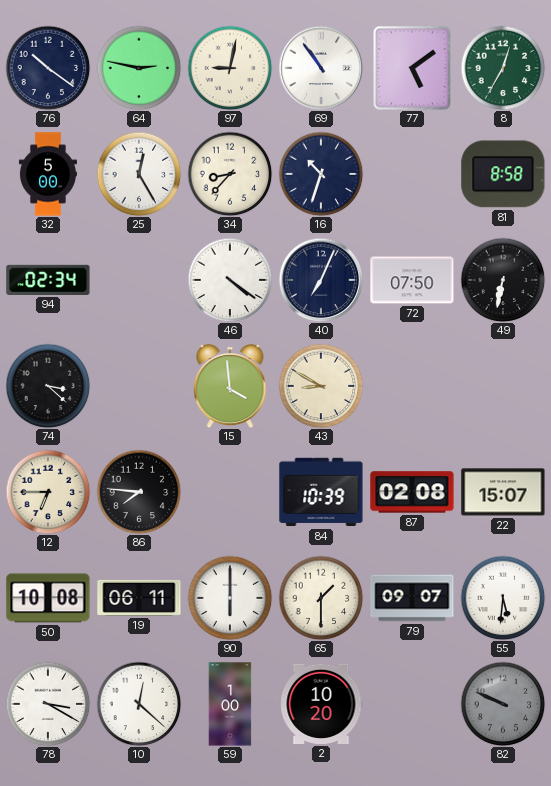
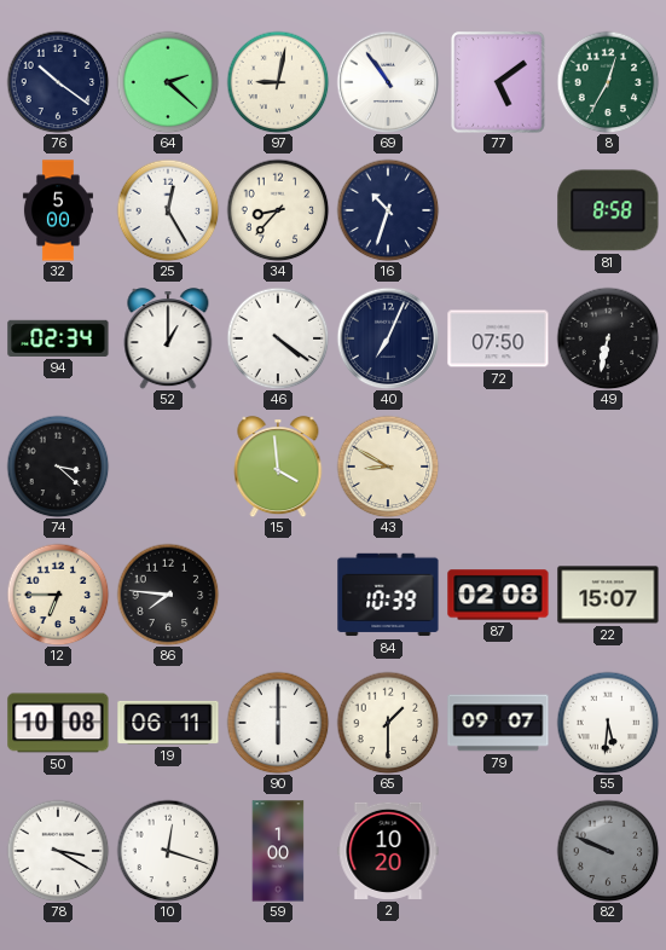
64: 2:47 -> 2:22
52: none -> 1:00
10: 12:22 -> 12:18
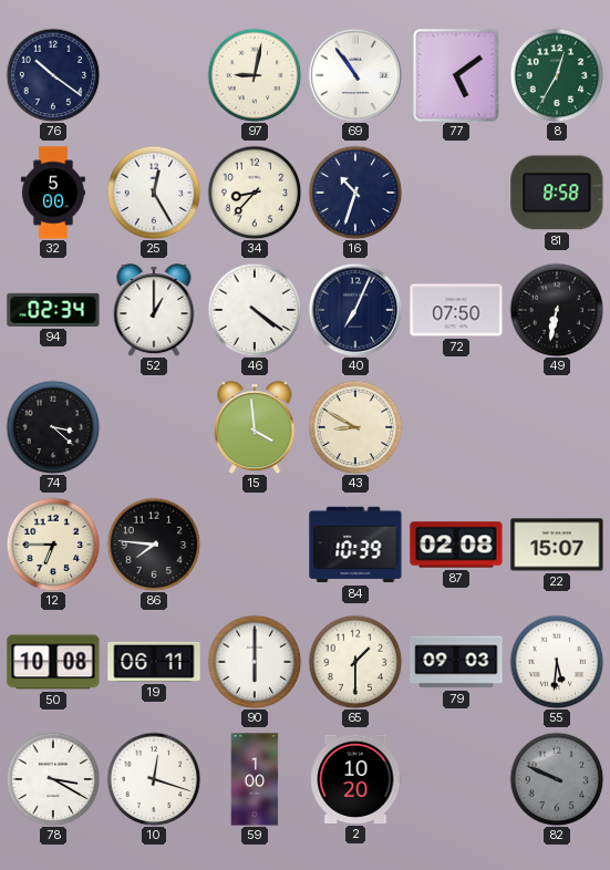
64: 2:22 -> none
79: 09:07 -> 09:03
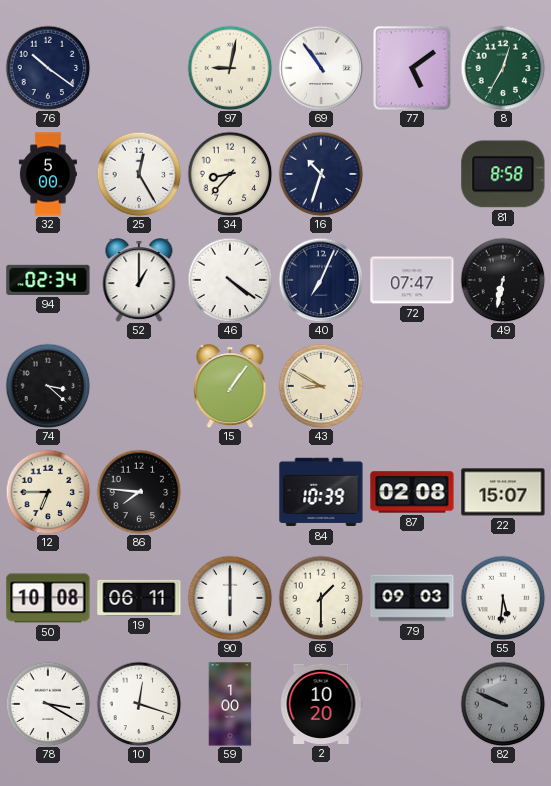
72: 07:50 -> 07:47
15: 3:59 -> 1:06
